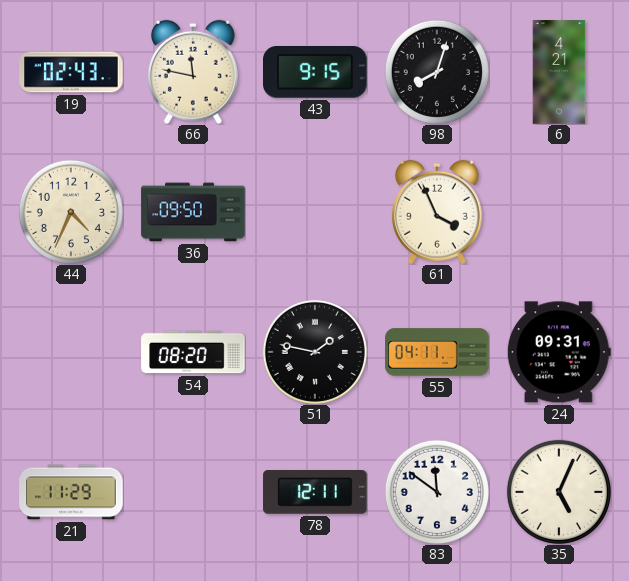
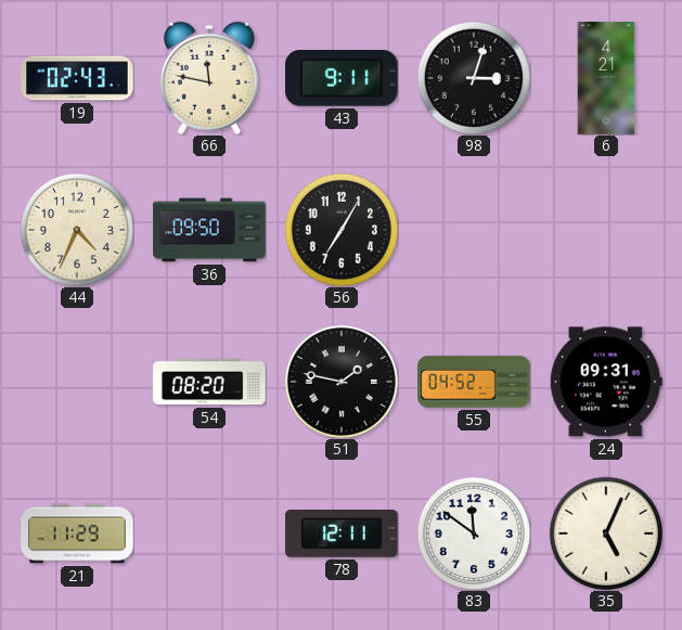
43: 9:15 -> 9:11
98: 8:03 -> 3:03
56: none -> 7:05
61: 3:56 -> none
55: 04:11 -> 04:52
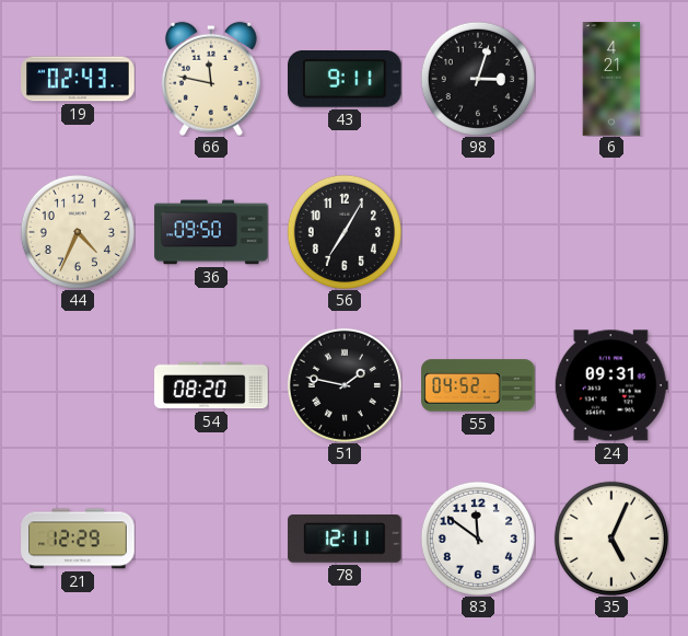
21: 11:29 -> 12:29
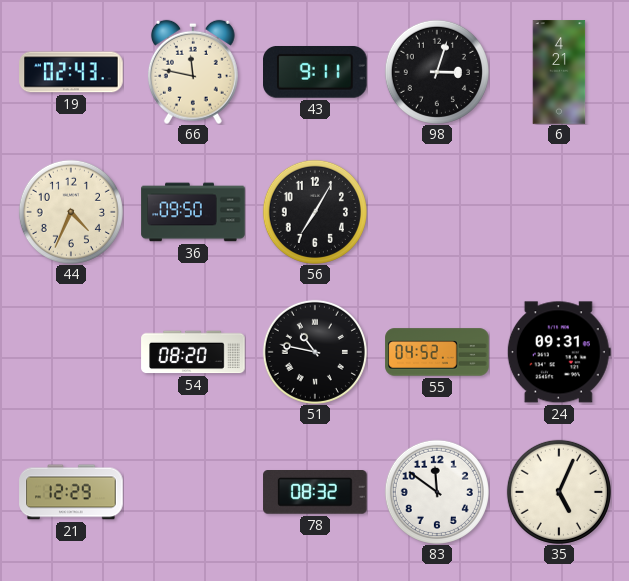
51: 1:47 -> 10:47
78: 12:11 -> 08:32
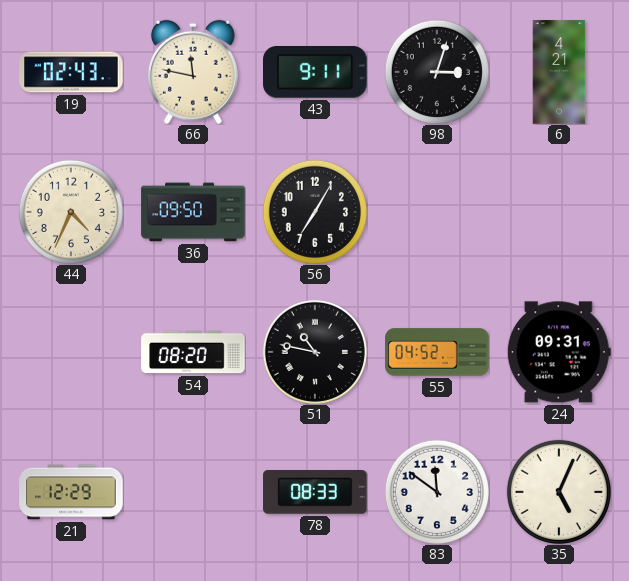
78: 08:32 -> 08:33
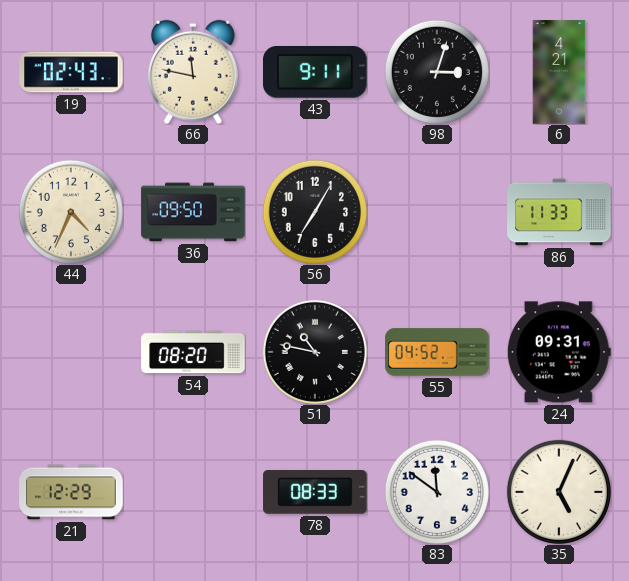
86: none -> 11:33
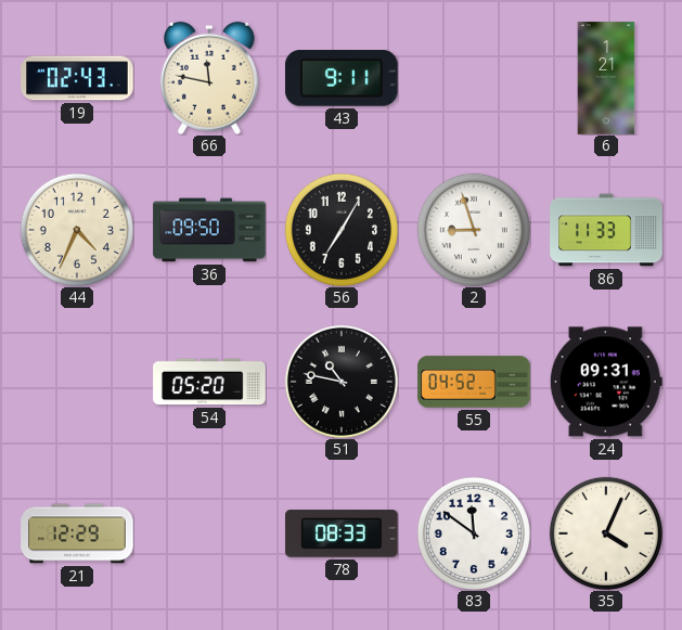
98: 3:03 -> none
6: 4:21 -> 1:21
2: none -> 8:57
54: 08:20 -> 05:20
35: 5:04 -> 4:04
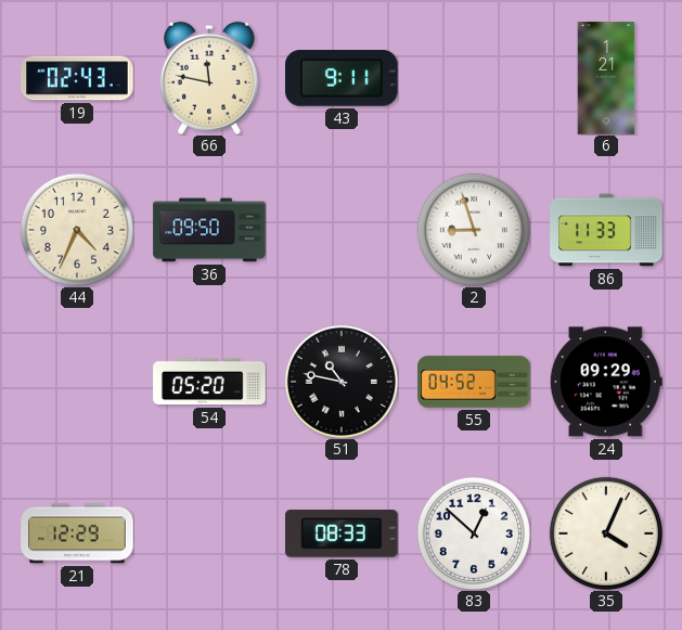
56: 7:05 -> none
24: 09:31 -> 09:29
83: 11:51 -> 12:52
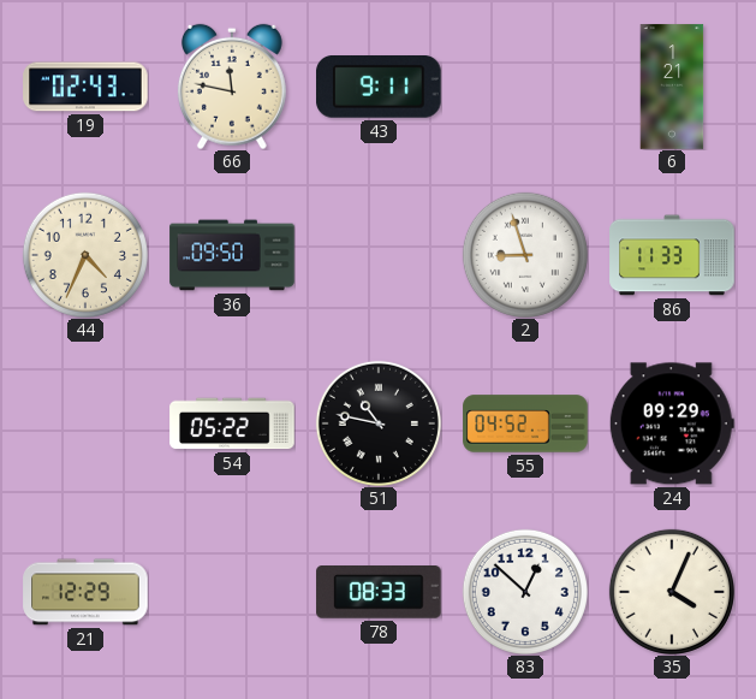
54: 05:20 -> 05:22
